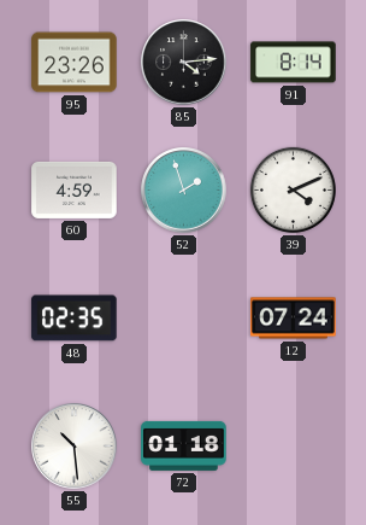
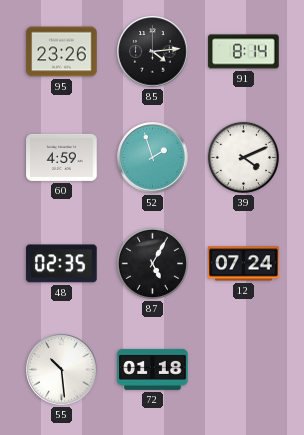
87: none -> 5:05
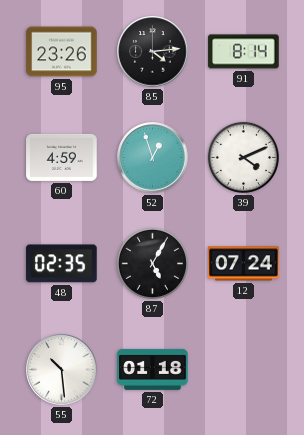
52: 1:57 -> 12:57
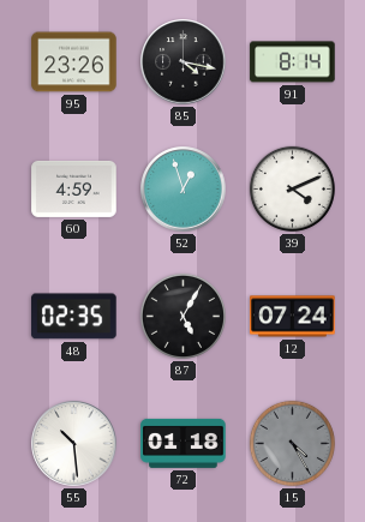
85: 4:14 -> 4:17
15: none -> 4:25
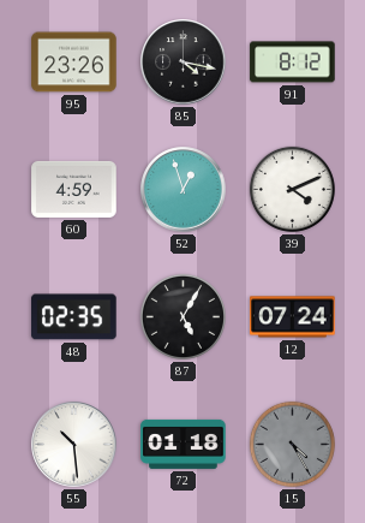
91: 8:14 -> 8:12
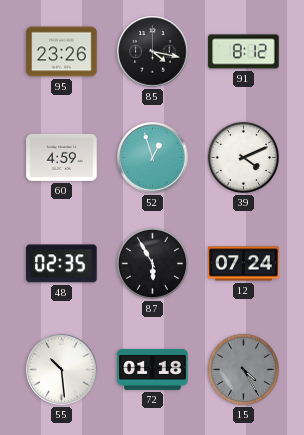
87: 5:05 -> 5:55
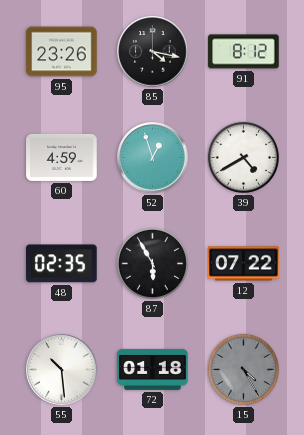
39: 4:11 -> 4:40
12: 07:24 -> 07:22
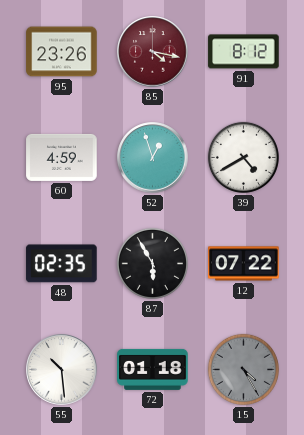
85 dial: black -> burgundy
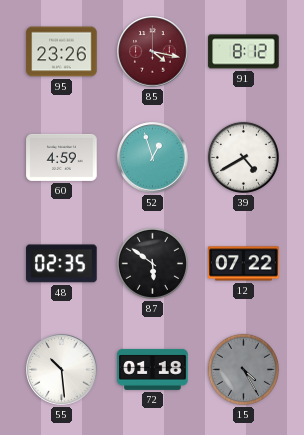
87: 5:55 -> 5:51
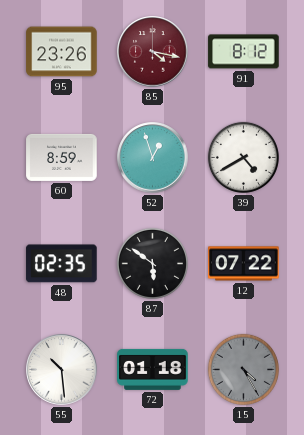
60: 4:59 -> 8:59
